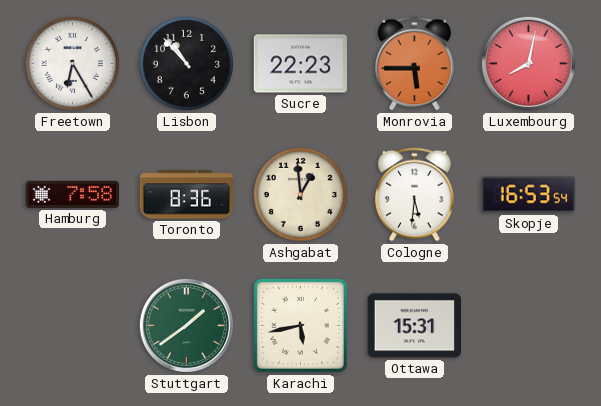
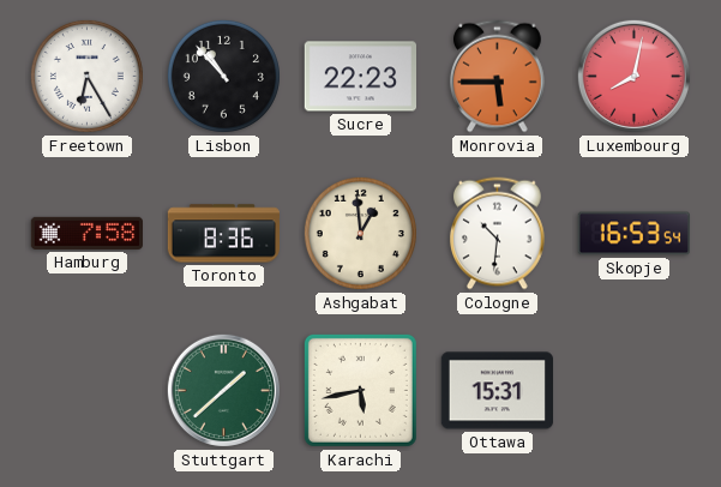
Cologne: 5:31 -> 10:31
Stuttgart: 1:39 -> 1:38
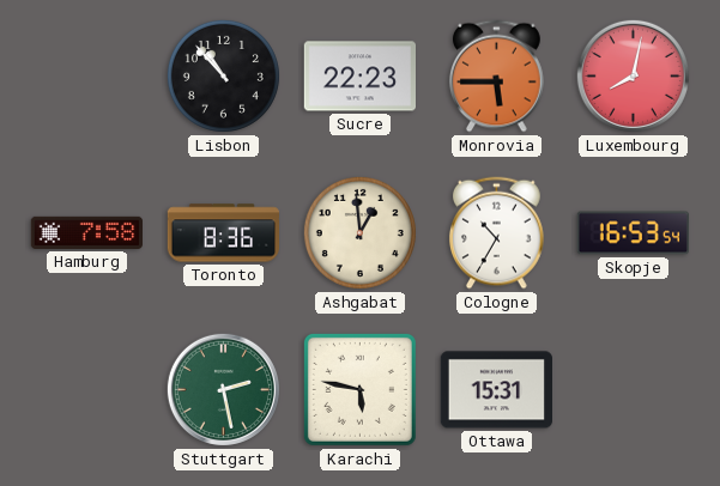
Freetown: 6:25 -> none
Cologne: 10:31 -> 10:35
Stuttgart: 1:38 -> 2:28
Karachi: 5:43 -> 5:47
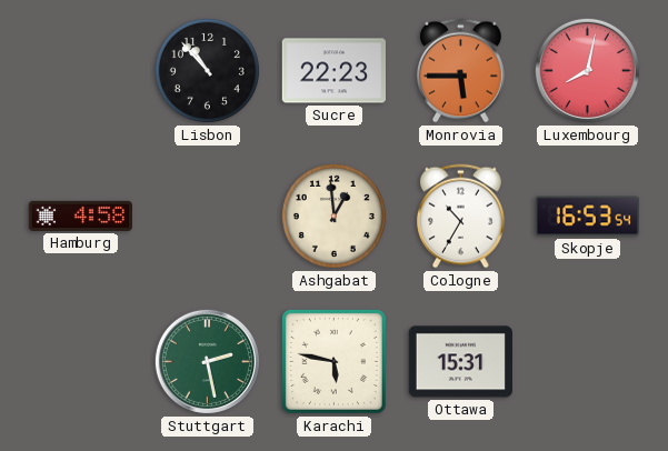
Hamburg: 7:58 -> 4:58
Toronto: 8:36 -> none
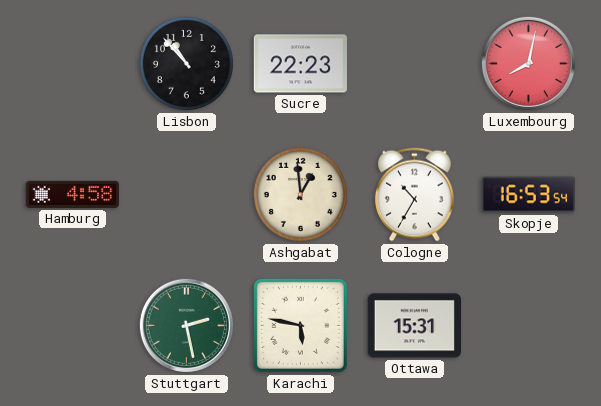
Monrovia: 5:45 -> none
